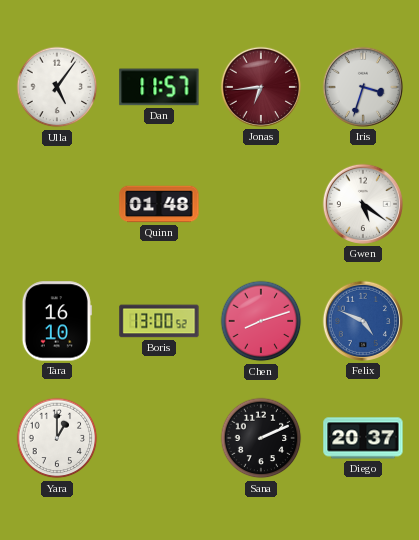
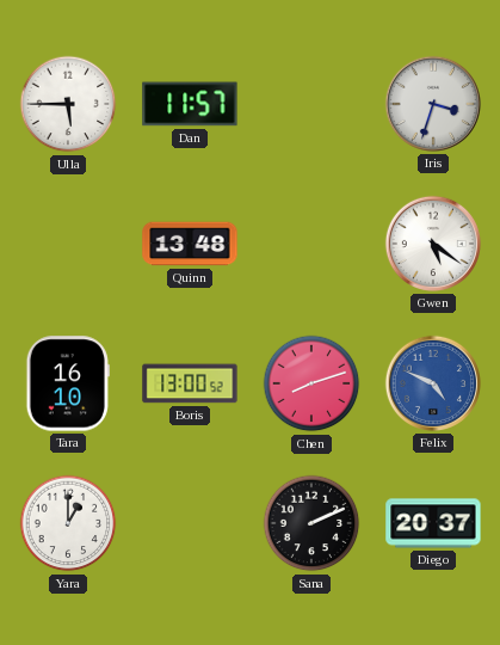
Ulla: 5:06 -> 5:45
Jonas: 6:44 -> none
Quinn: 01:48 -> 13:48
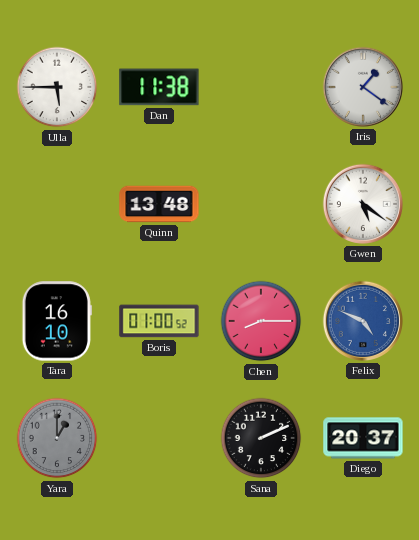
Dan: 11:57 -> 11:38
Iris: 3:33 -> 1:21
Boris: 13:00 -> 01:00
Chen: 8:12 -> 8:15
Yara dial: white -> grey
